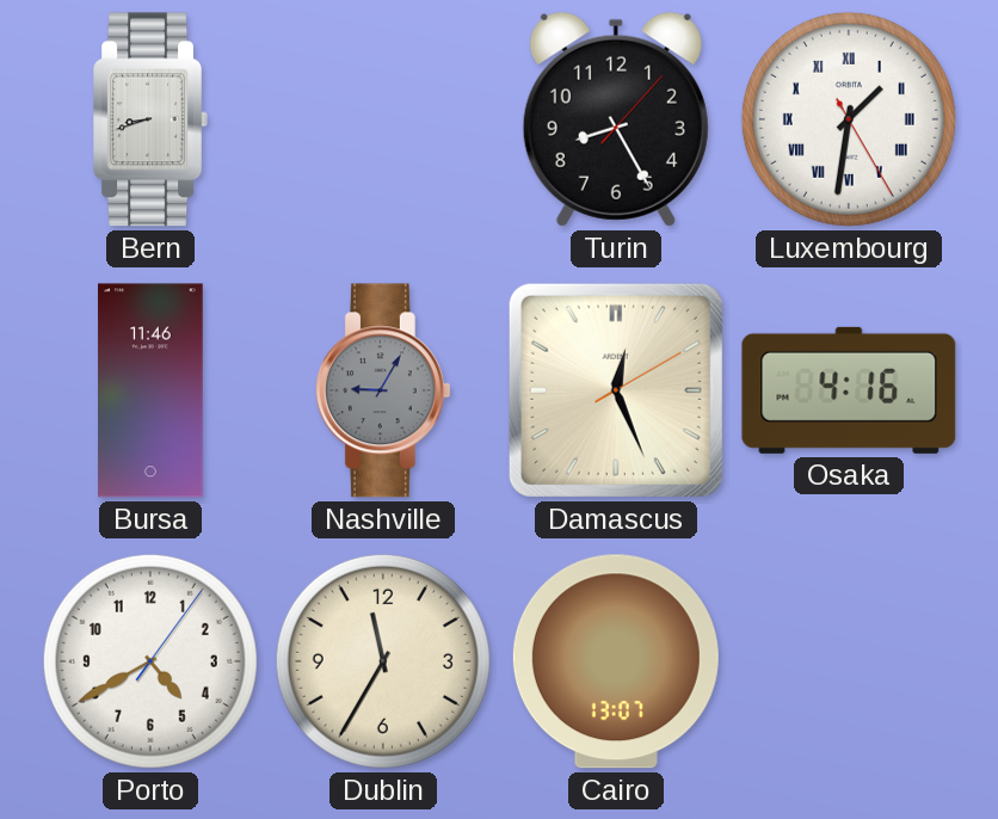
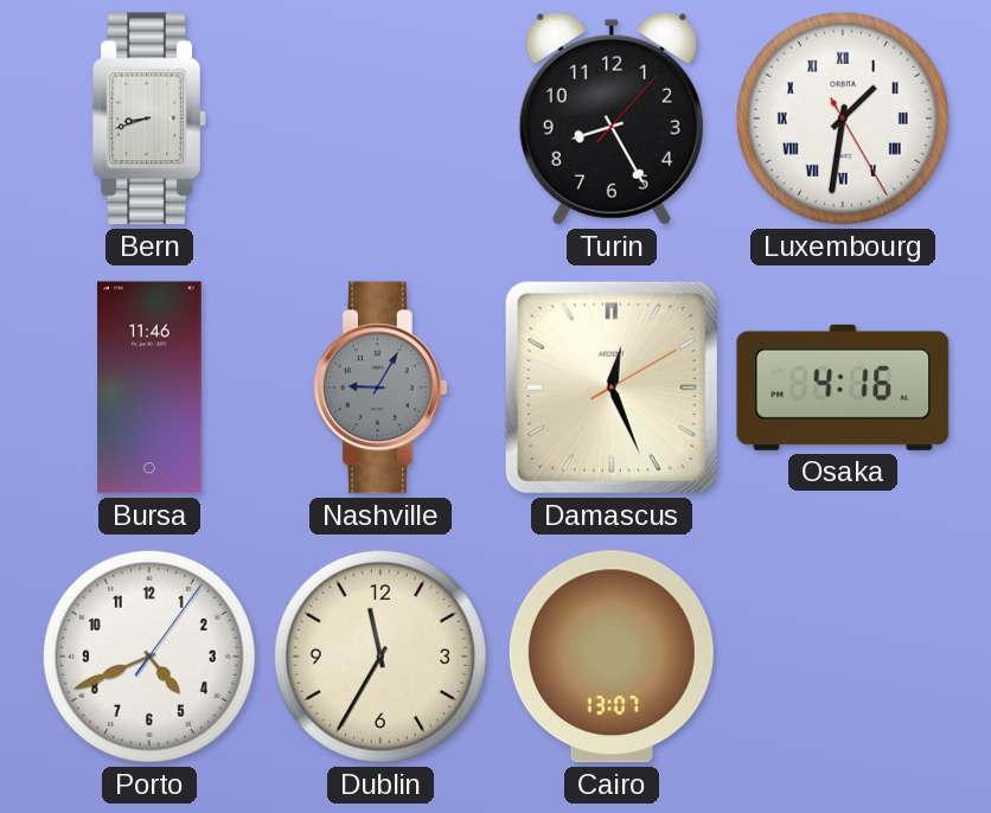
Porto: 4:40 -> 4:41
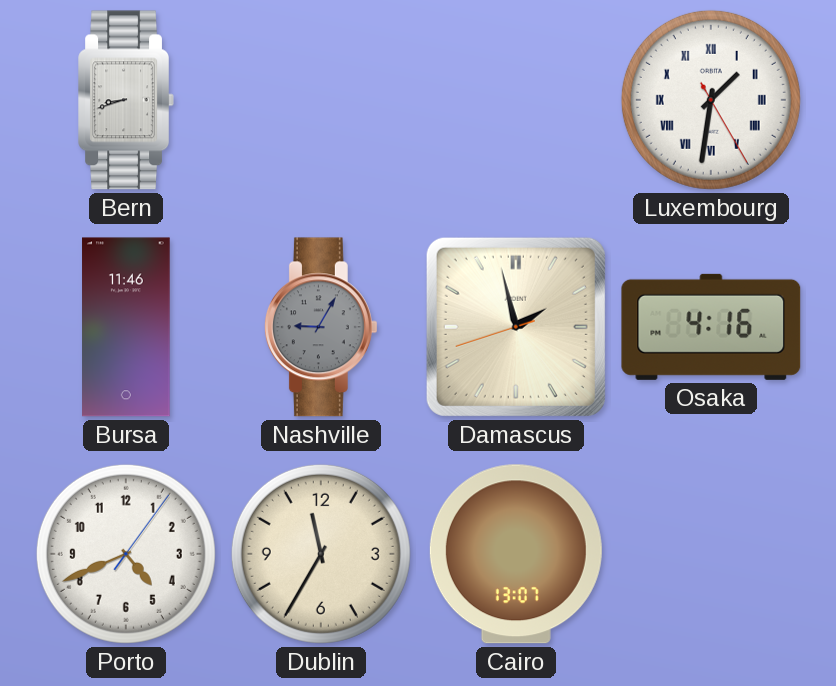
Turin: 8:25 -> none
Damascus: 12:26 -> 1:57
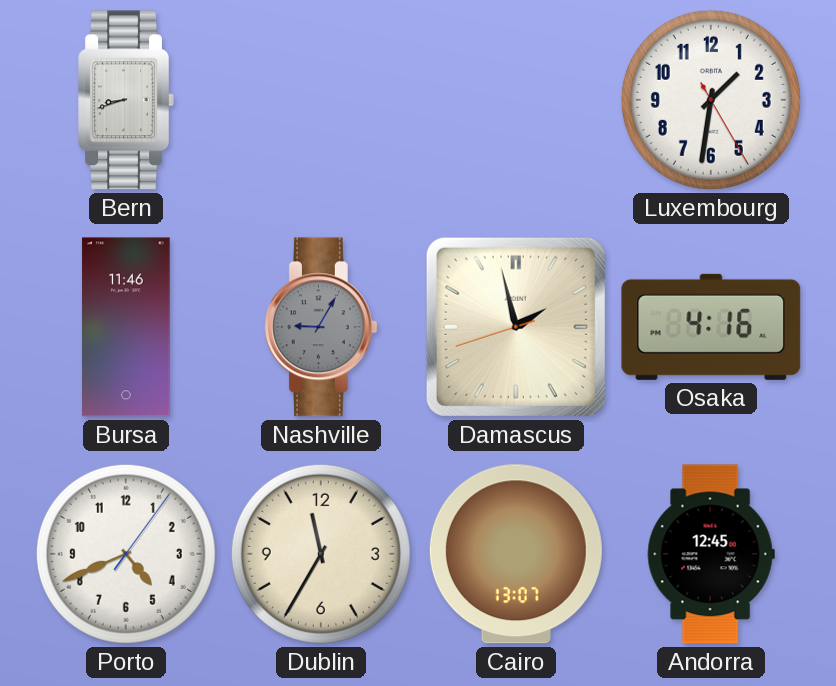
Luxembourg numerals: Roman -> Arabic
Andorra: none -> 12:45
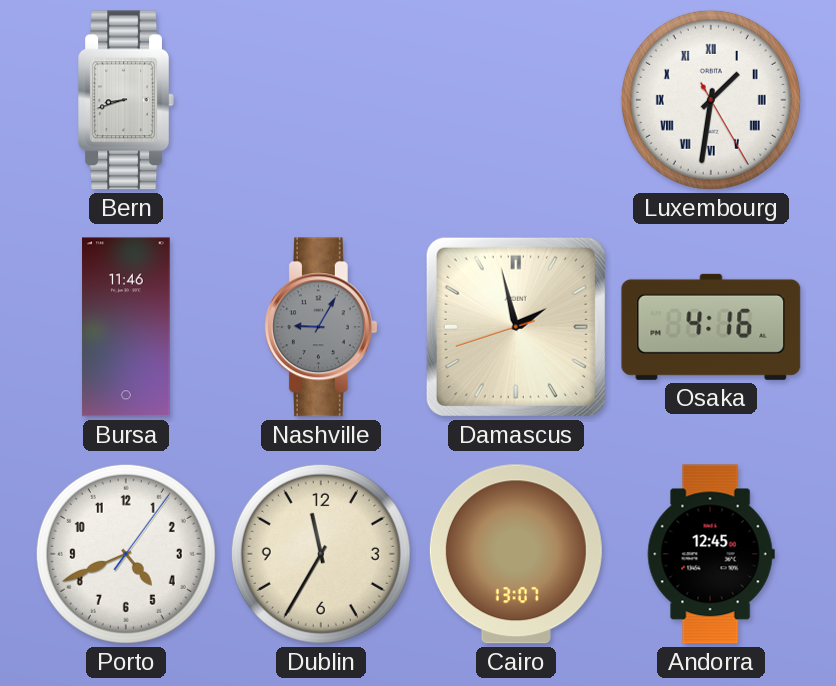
Luxembourg numerals: Arabic -> Roman
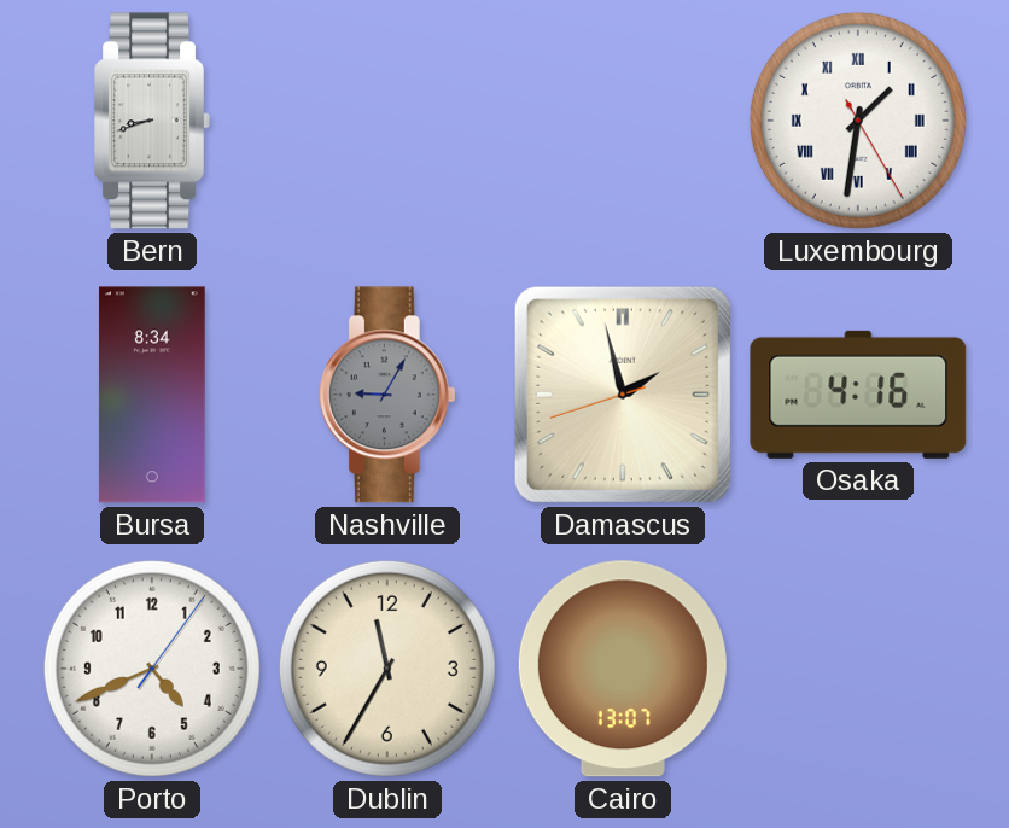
Bursa: 11:46 -> 8:34
Andorra: 12:45 -> none
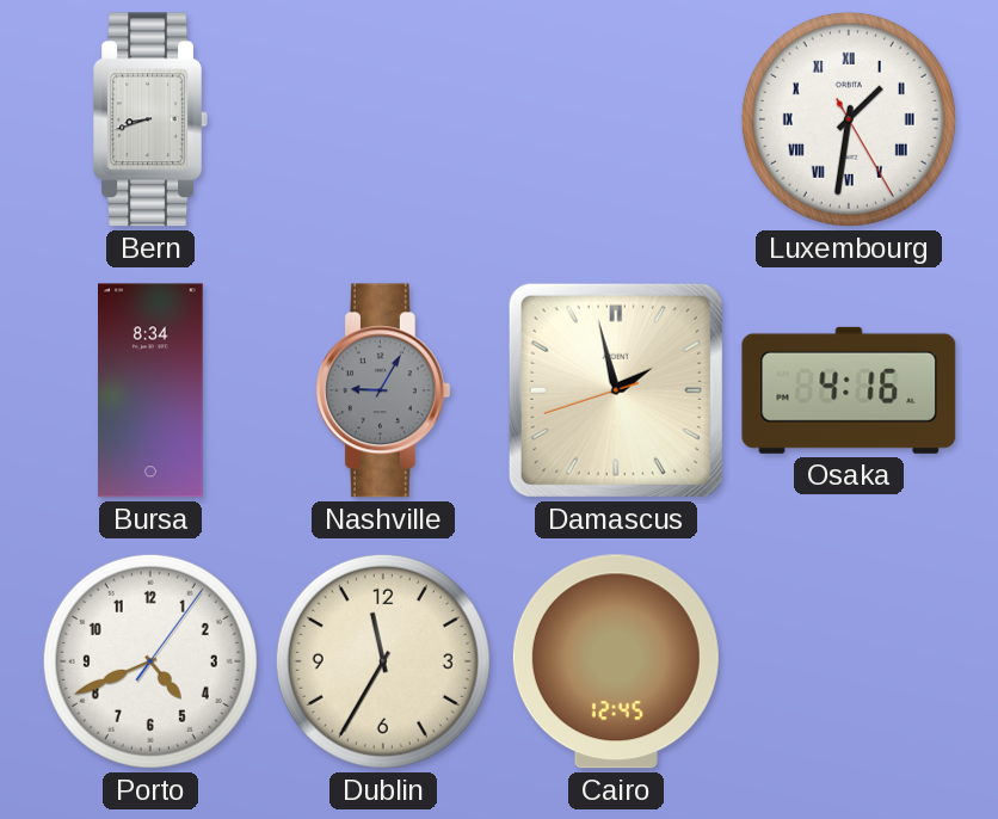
Cairo: 13:07 -> 12:45
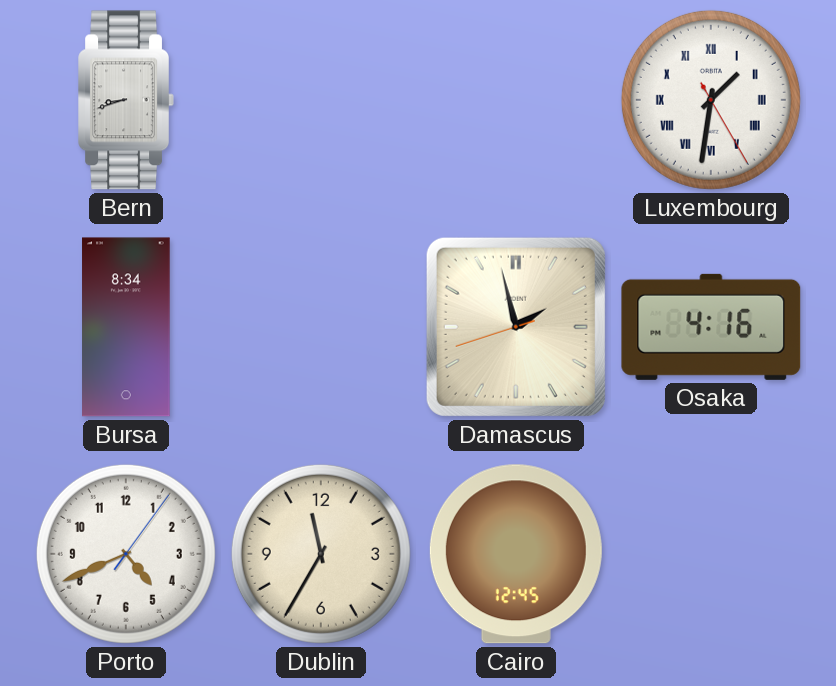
Nashville: 9:05 -> none
